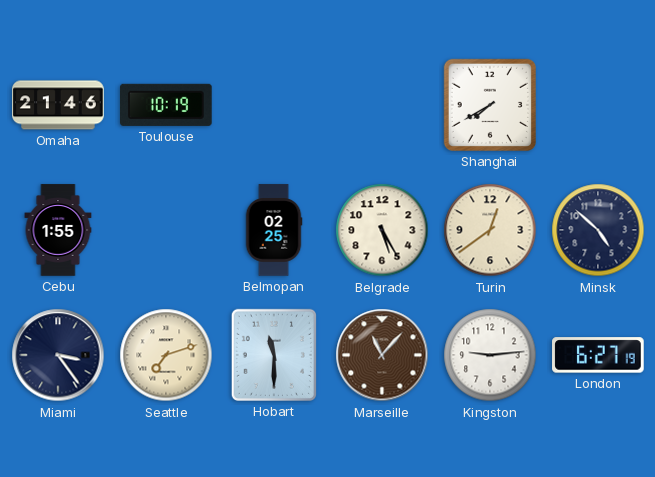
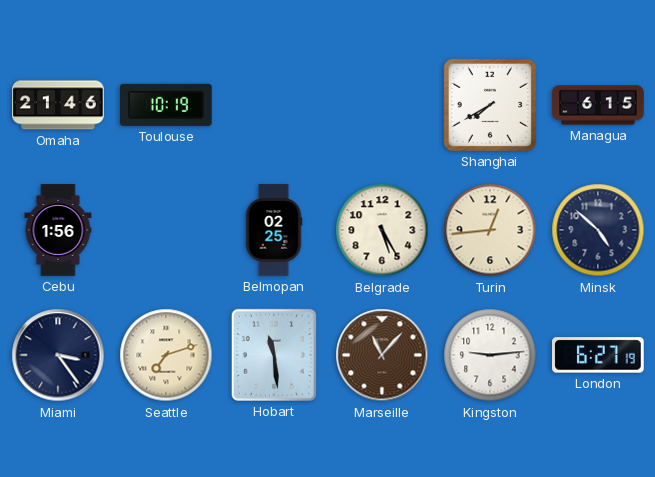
Managua: none -> 6:15
Cebu: 1:55 -> 1:56
Turin: 12:39 -> 12:44
Hobart: 11:30 -> 11:29
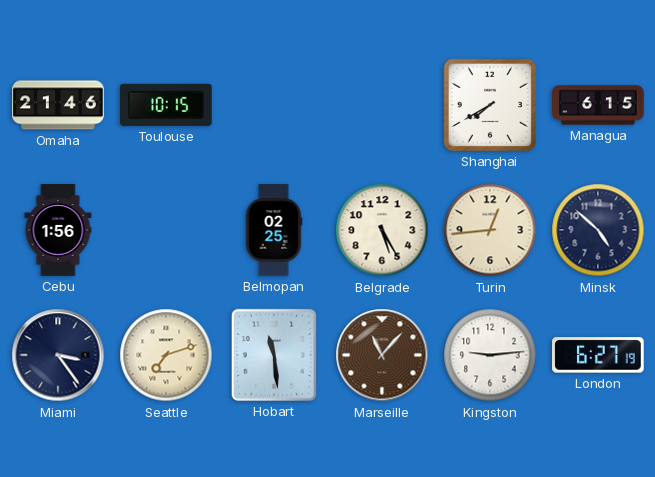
Toulouse: 10:19 -> 10:15
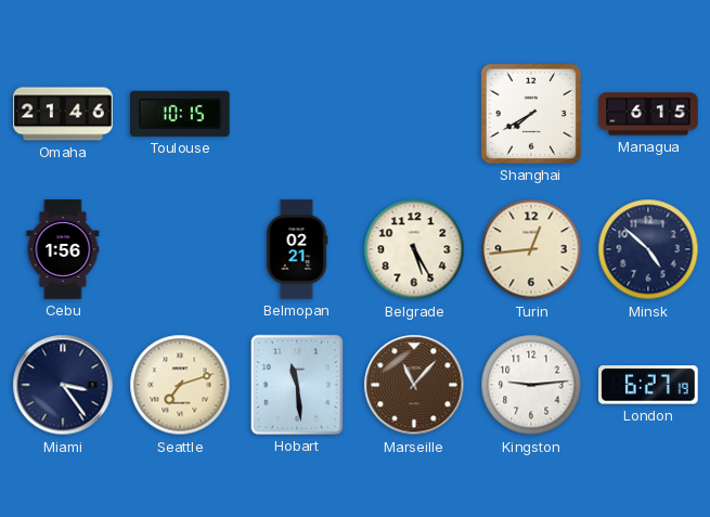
Belmopan: 02:25 -> 02:21
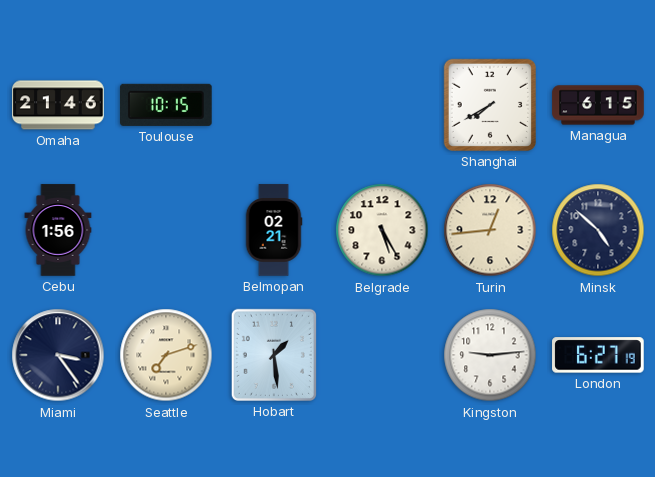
Hobart: 11:29 -> 1:29
Marseille: 11:07 -> none
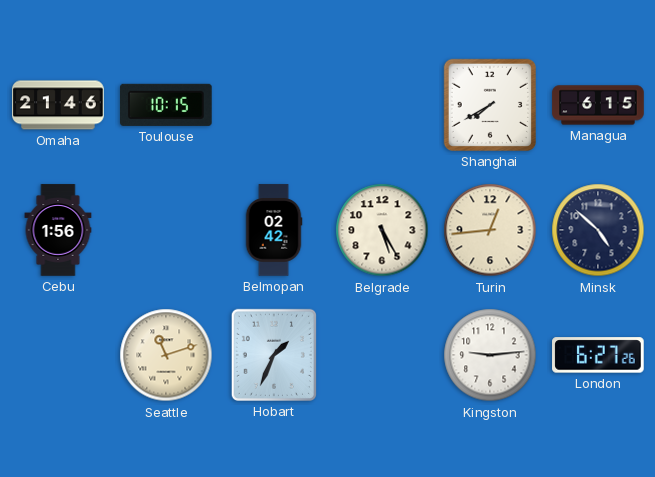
Belmopan: 02:21 -> 02:42
Miami: 3:24 -> none
Seattle: 7:12 -> 11:12
Hobart: 1:29 -> 1:34
London: 6:27:19 -> 6:27:26
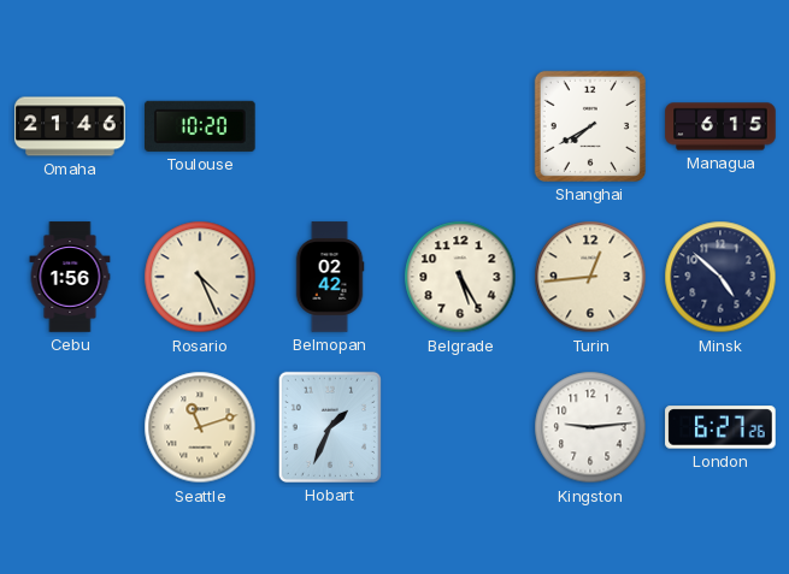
Toulouse: 10:15 -> 10:20
Rosario: none -> 4:26
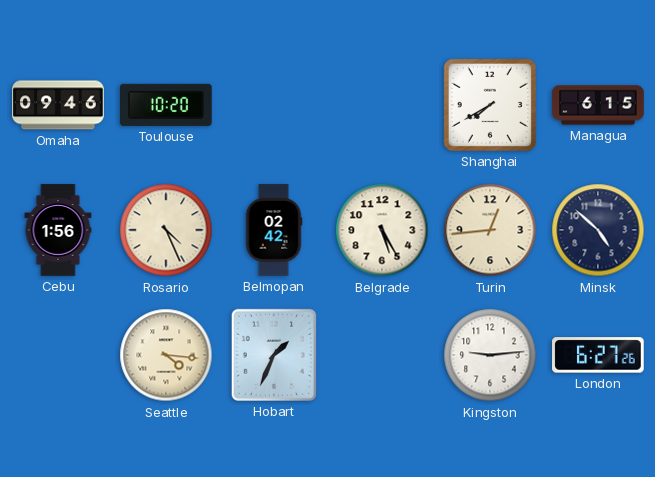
Omaha: 21:46 -> 09:46
Seattle: 11:12 -> 4:16
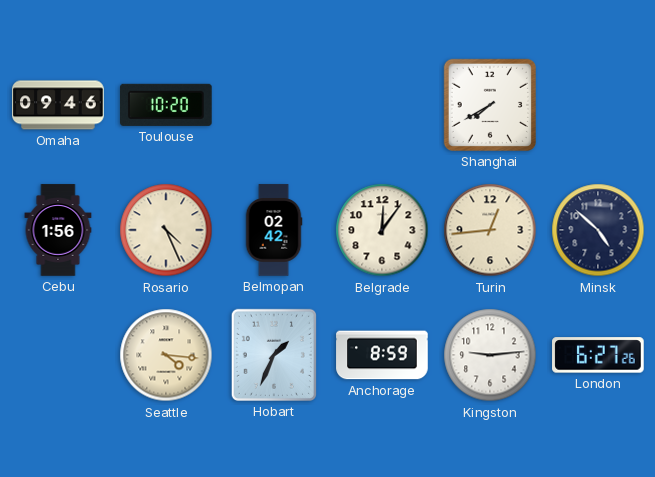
Managua: 6:15 -> none
Belgrade: 5:25 -> 12:06
Anchorage: none -> 8:59
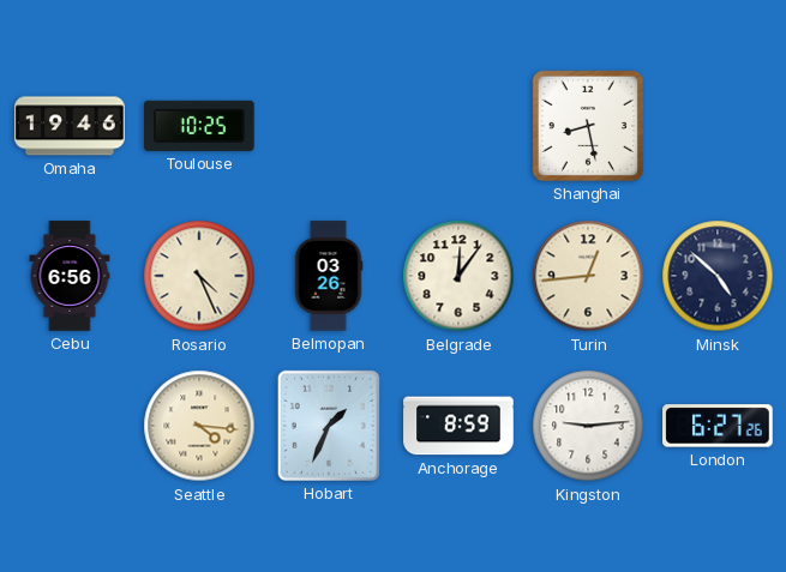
Omaha: 09:46 -> 19:46
Toulouse: 10:20 -> 10:25
Shanghai: 7:40 -> 8:28
Cebu: 1:56 -> 6:56
Belmopan: 02:42 -> 03:26
